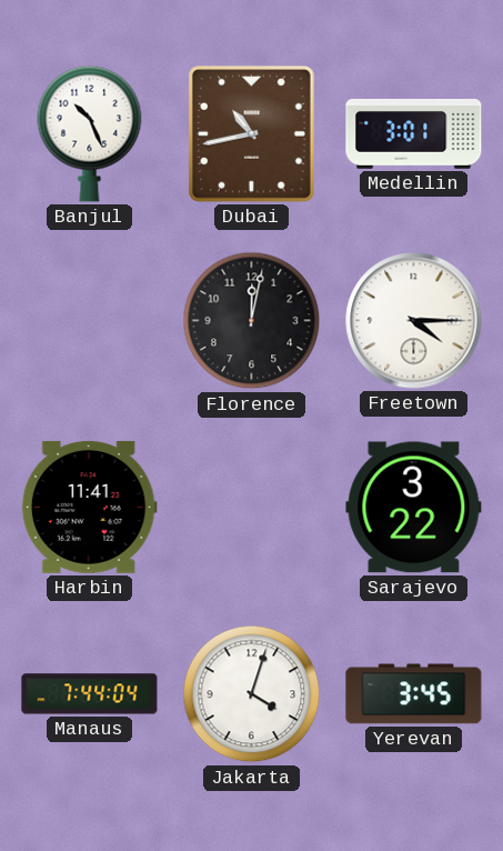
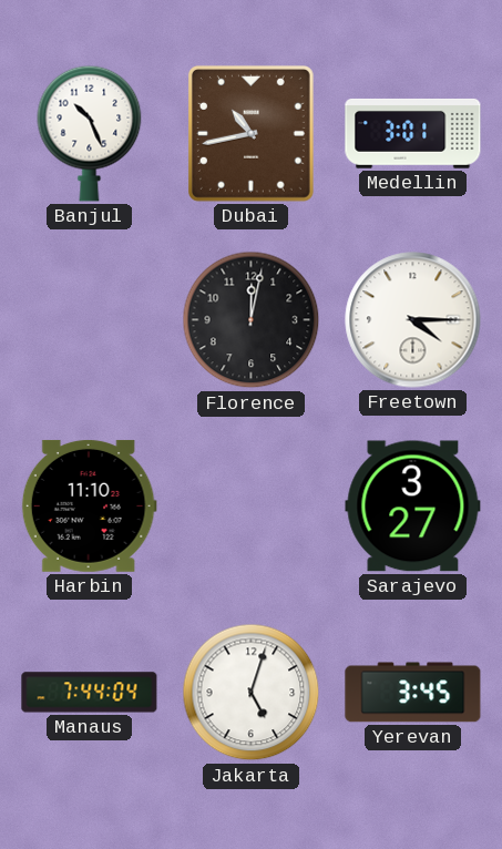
Harbin: 11:41 -> 11:10
Sarajevo: 3:22 -> 3:27
Jakarta: 4:03 -> 5:03
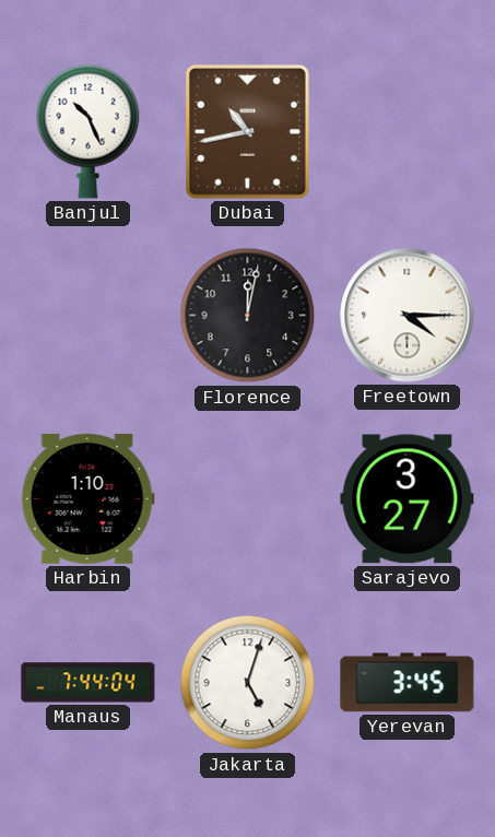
Medellin: 3:01 -> none
Harbin: 11:10 -> 1:10
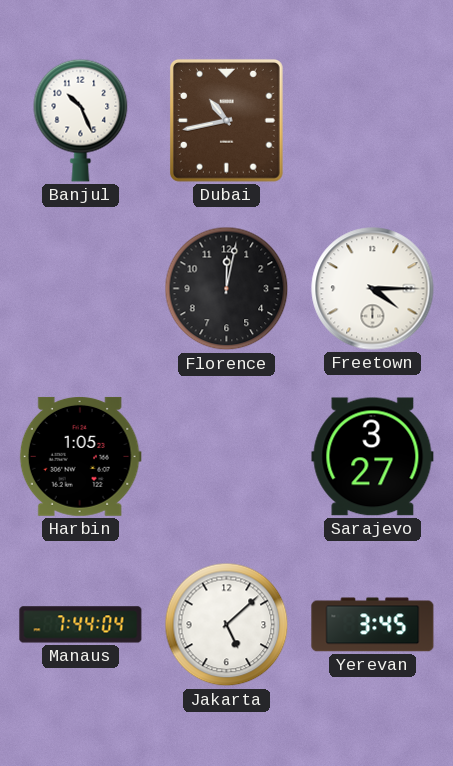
Harbin: 1:10 -> 1:05
Jakarta: 5:03 -> 5:08
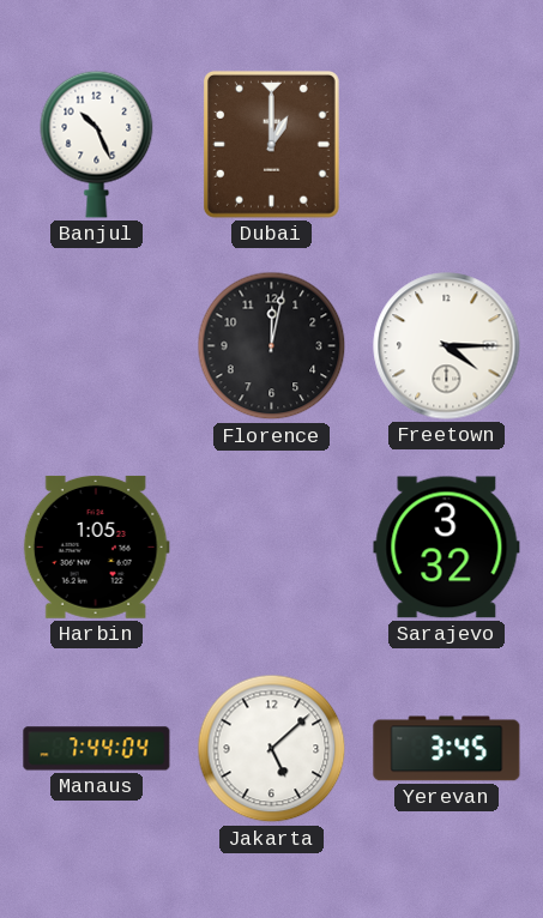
Dubai: 10:43 -> 1:00
Sarajevo: 3:27 -> 3:32
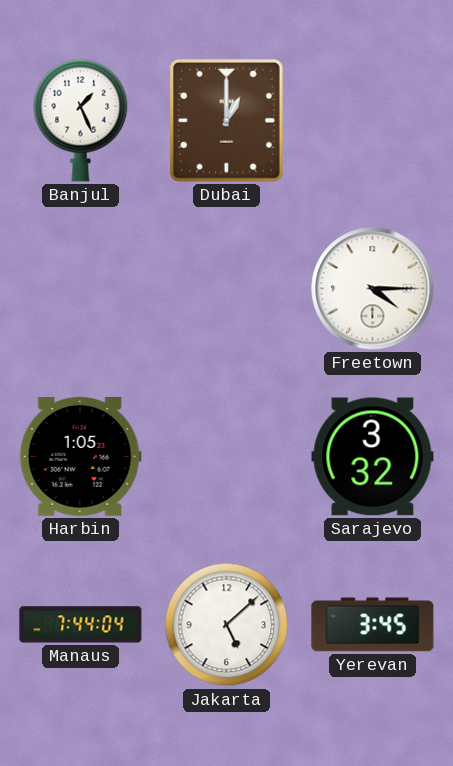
Banjul: 10:26 -> 1:26
Florence: 12:02 -> none
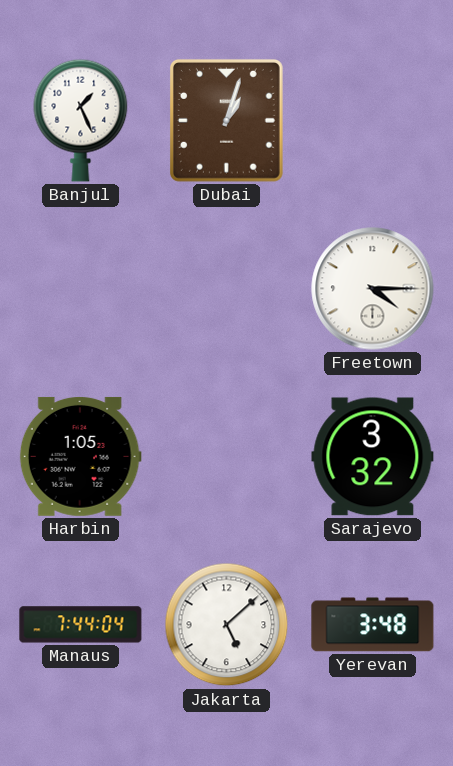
Dubai: 1:00 -> 1:03
Yerevan: 3:45 -> 3:48
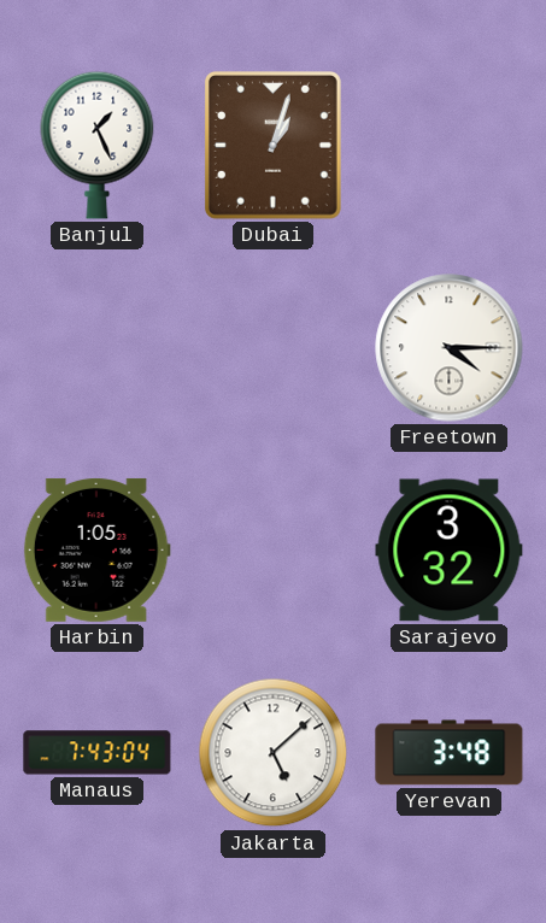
Manaus: 7:44 -> 7:43
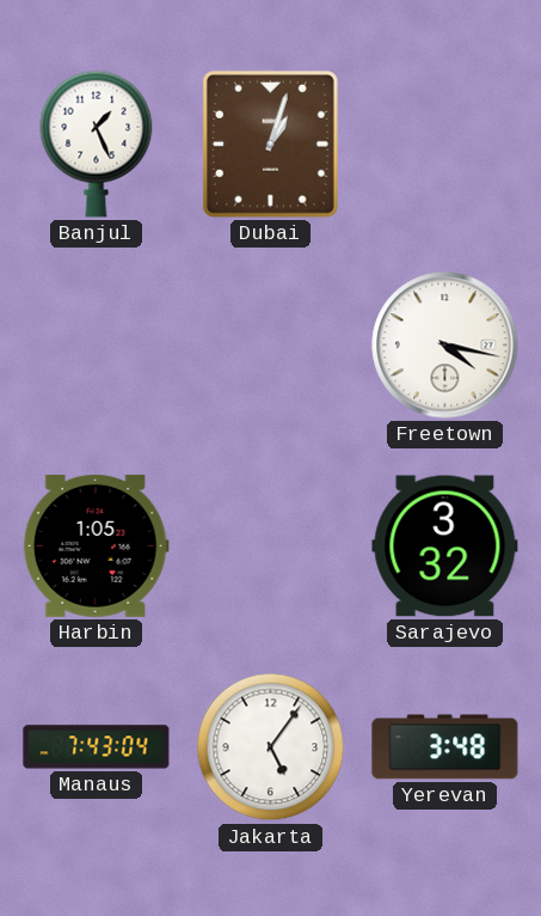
Freetown: 4:15 -> 4:17
Jakarta: 5:08 -> 5:06
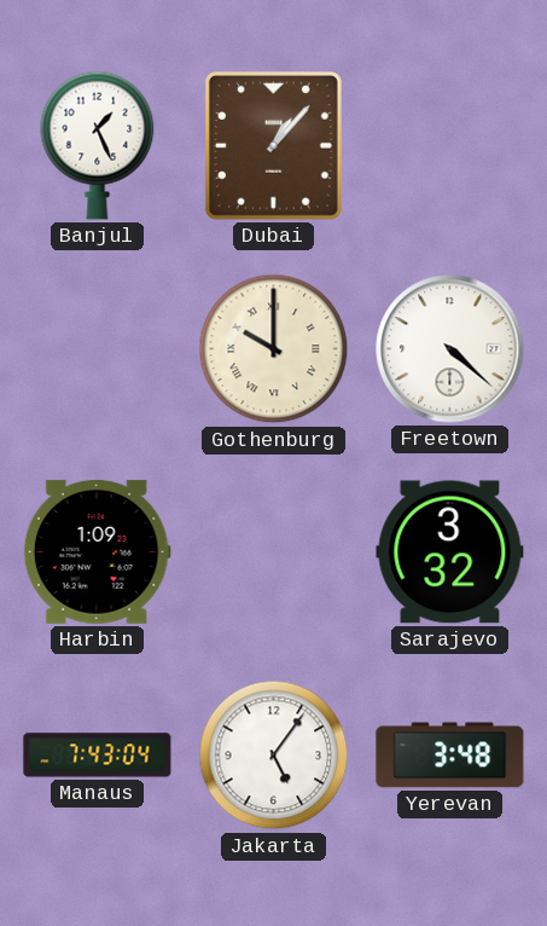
Dubai: 1:03 -> 1:07
Gothenburg: none -> 10:00
Freetown: 4:17 -> 4:22
Harbin: 1:05 -> 1:09
